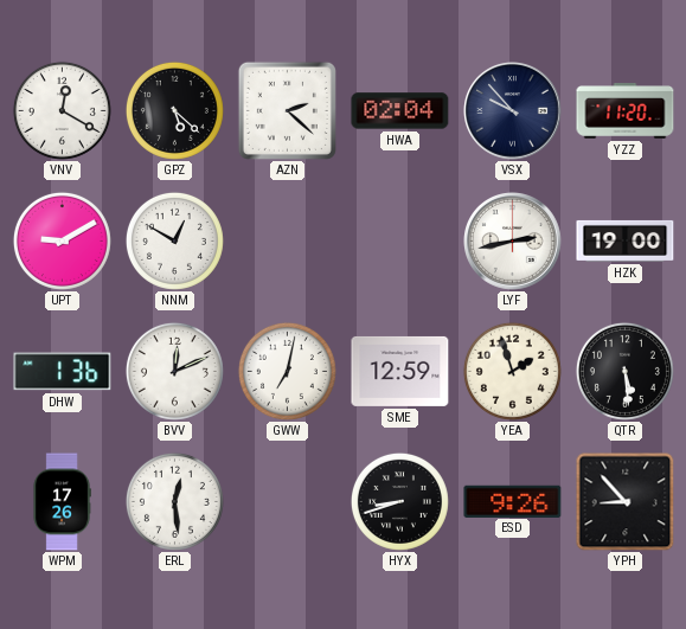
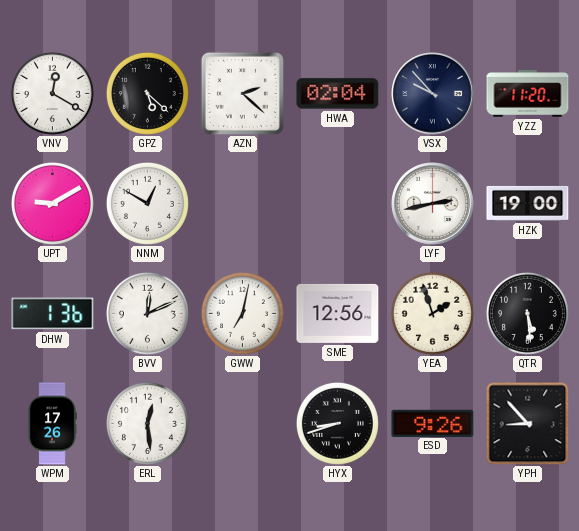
SME: 12:59 -> 12:56
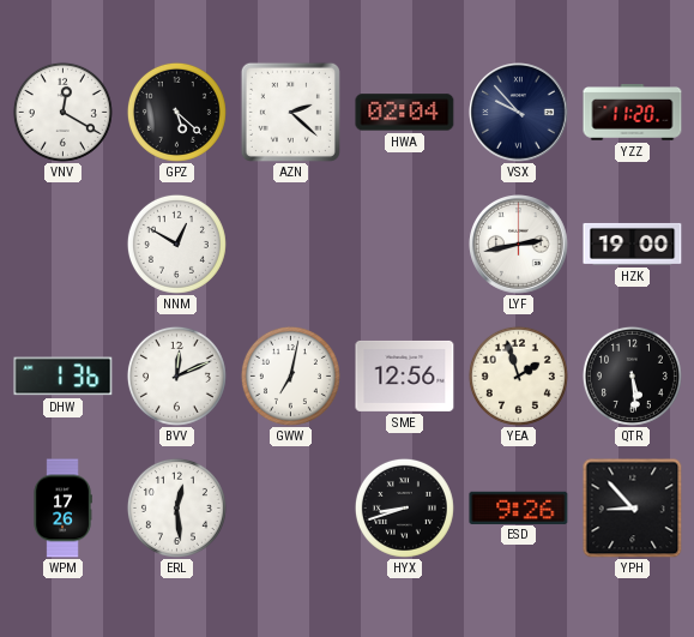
UPT: 9:10 -> none
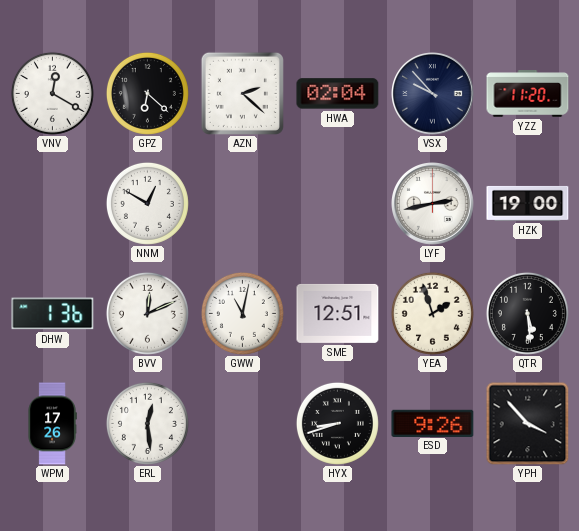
GPZ: 5:22 -> 6:22
GWW: 7:02 -> 11:02
SME: 12:56 -> 12:51
YPH: 8:53 -> 3:53
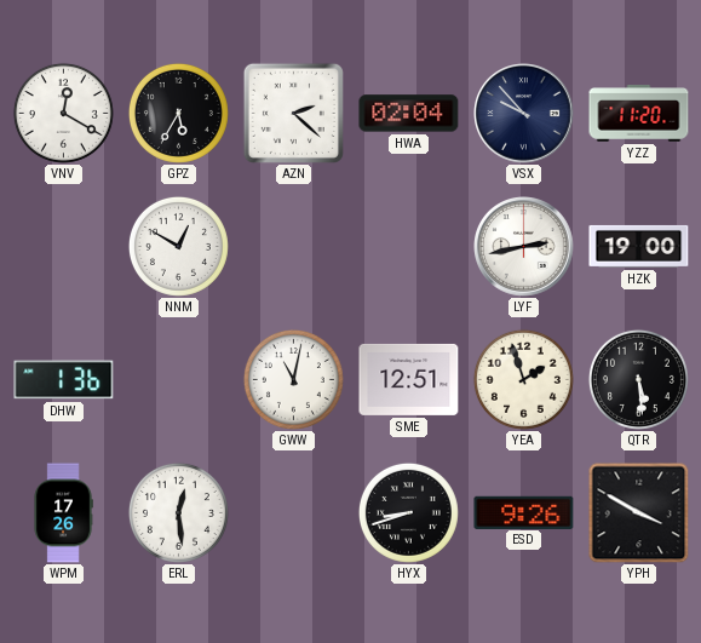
GPZ: 6:22 -> 5:35
BVV: 12:11 -> none
YPH: 3:53 -> 3:50
